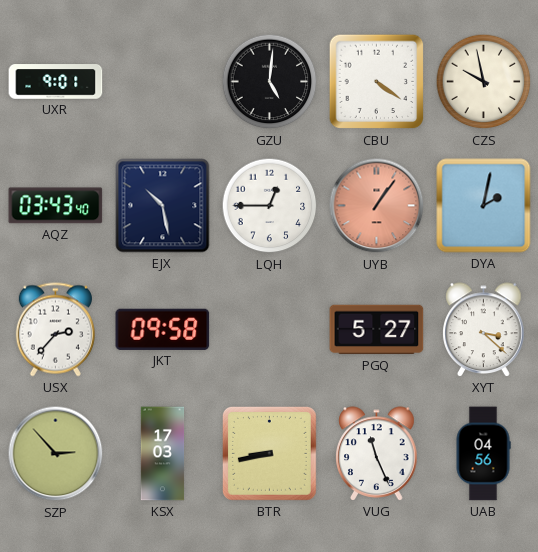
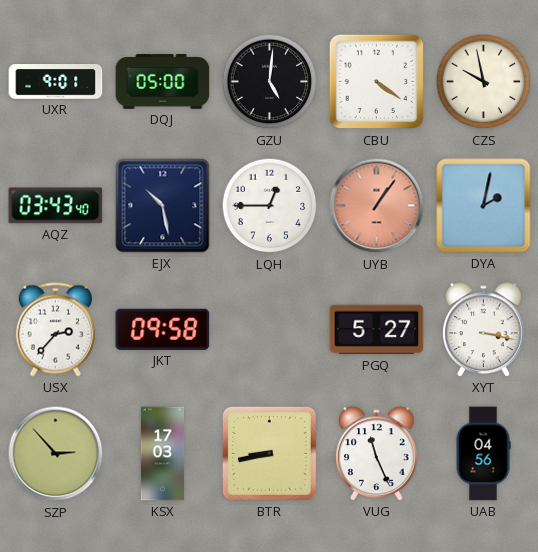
DQJ: none -> 05:00
XYT: 3:22 -> 3:17
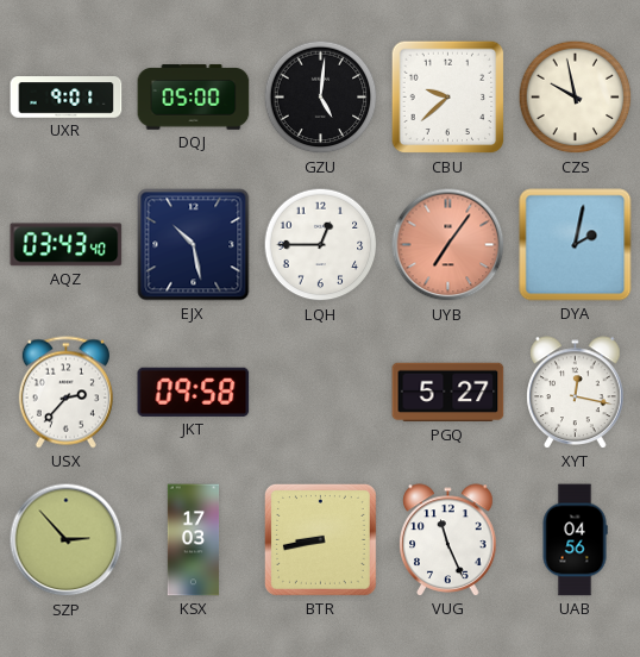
CBU: 4:21 -> 9:38
UYB: 1:06 -> 7:06
XYT: 3:17 -> 12:17
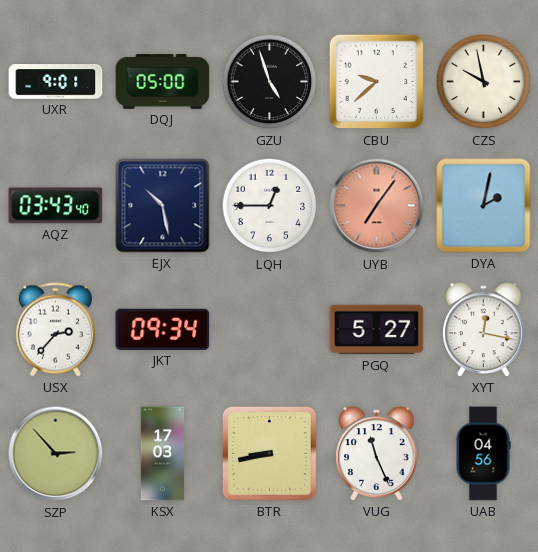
GZU: 5:01 -> 4:57
JKT: 09:58 -> 09:34
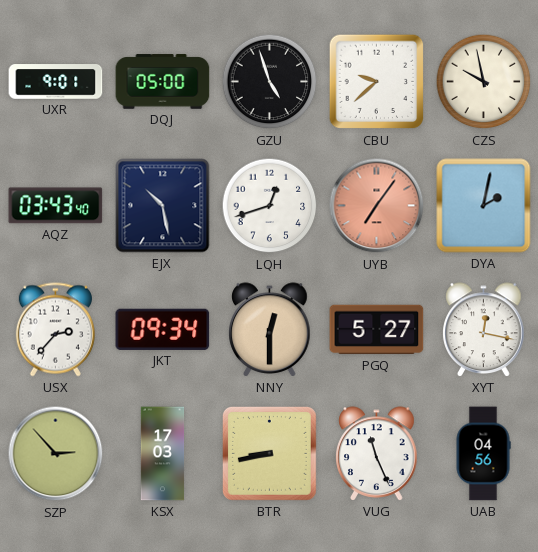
LQH: 12:45 -> 12:42
NNY: none -> 12:30
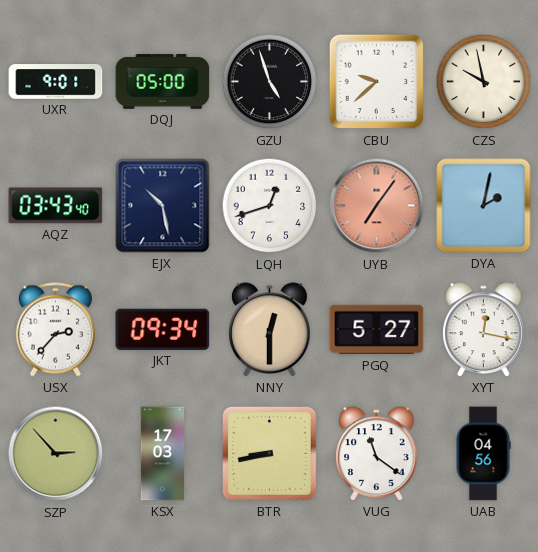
VUG: 11:26 -> 11:21
